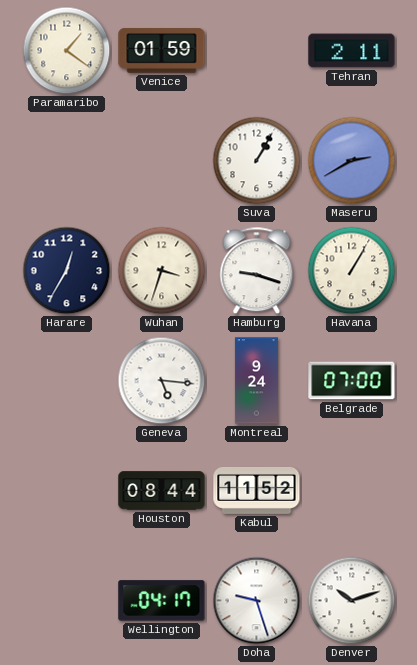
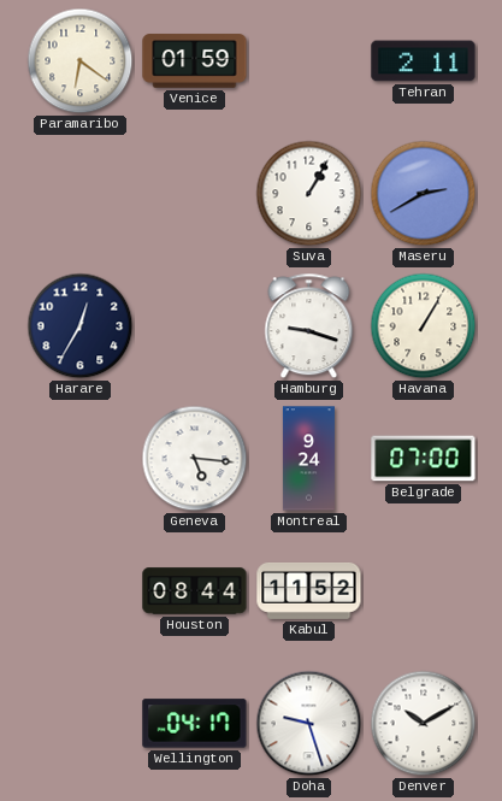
Paramaribo: 1:21 -> 6:21
Wuhan: 3:33 -> none
Denver: 10:12 -> 10:10
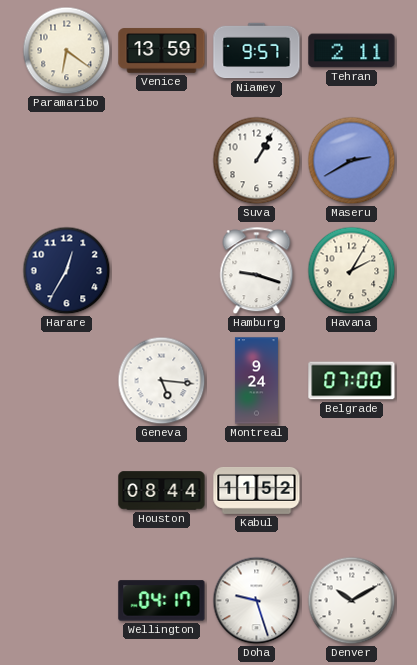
Venice: 01:59 -> 13:59
Niamey: none -> 9:57
Havana: 1:05 -> 2:05
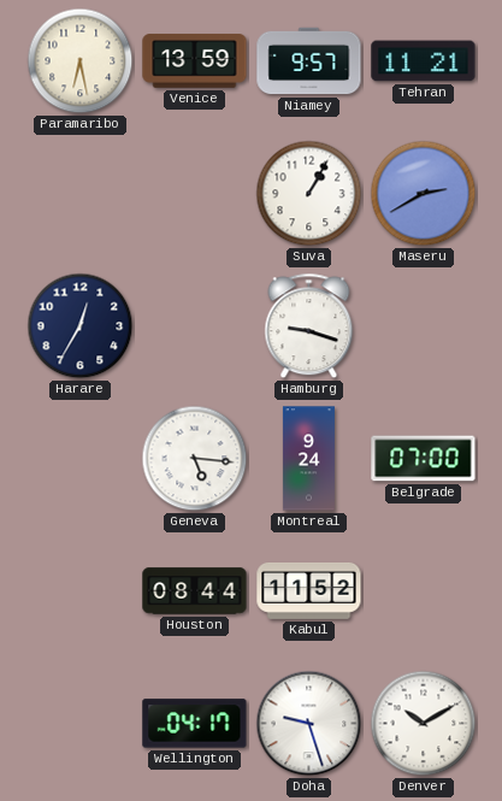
Paramaribo: 6:21 -> 6:28
Tehran: 2:11 -> 11:21
Havana: 2:05 -> none
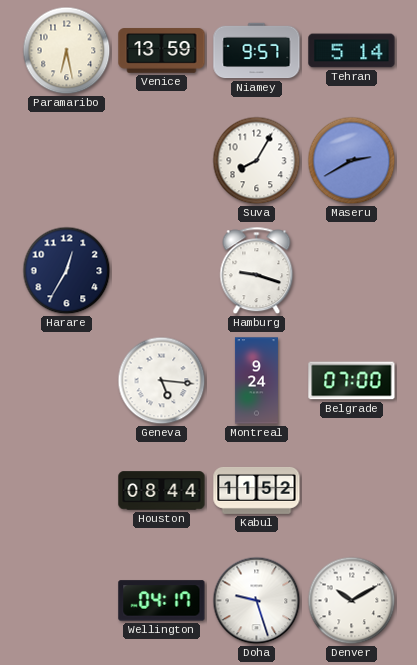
Tehran: 11:21 -> 5:14
Suva: 1:05 -> 8:05
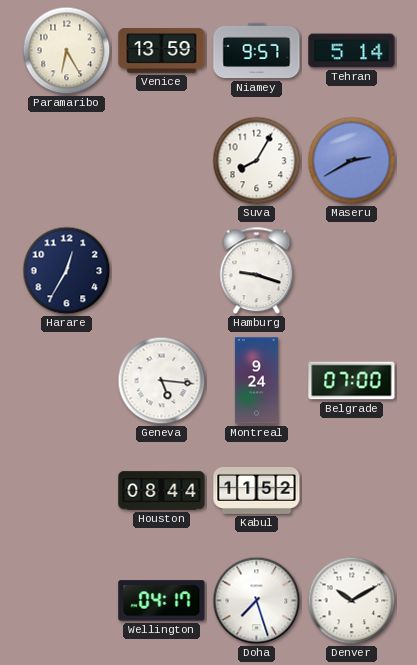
Paramaribo: 6:28 -> 6:25
Doha: 9:27 -> 7:27
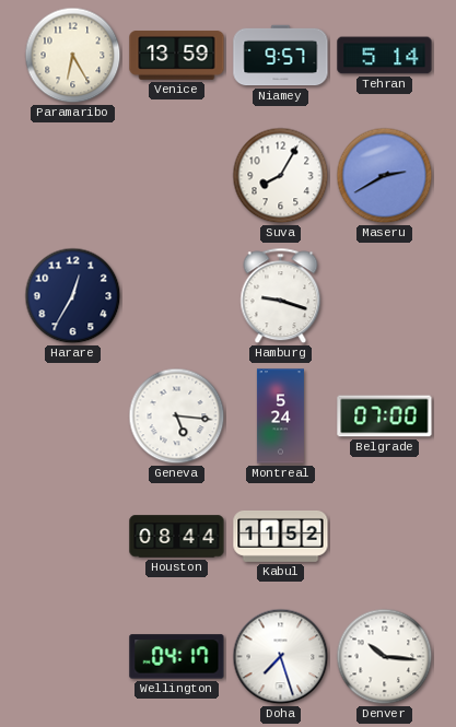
Montreal: 9:24 -> 5:24
Denver: 10:10 -> 10:16
